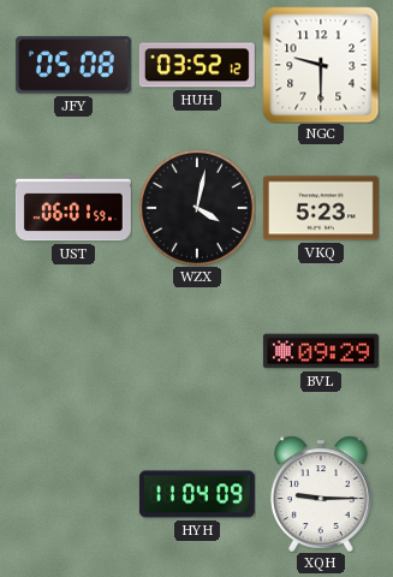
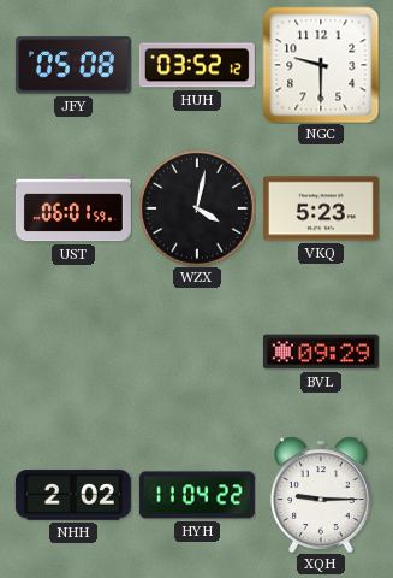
NHH: none -> 2:02
HYH: 11:04:09 -> 11:04:22
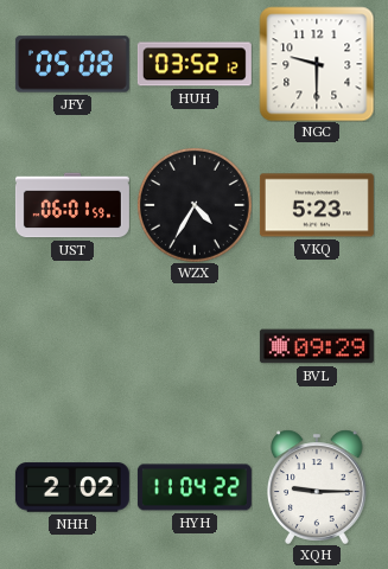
WZX: 4:02 -> 4:35
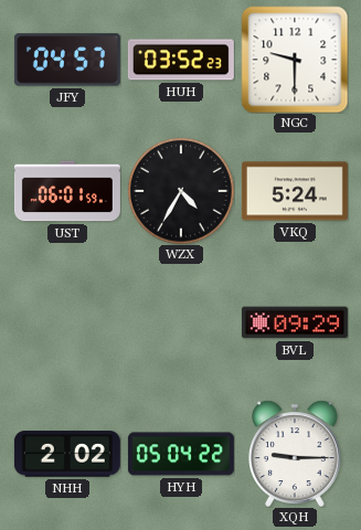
JFY: 05:08 -> 04:57
HUH: 03:52:12 -> 03:52:23
VKQ: 5:23 -> 5:24
HYH: 11:04 -> 05:04
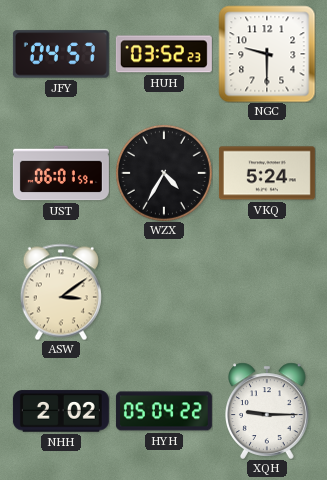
ASW: none -> 3:09
BVL: 09:29 -> none
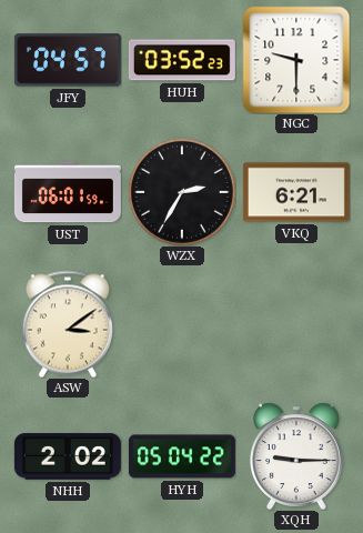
WZX: 4:35 -> 2:35
VKQ: 5:24 -> 6:21
